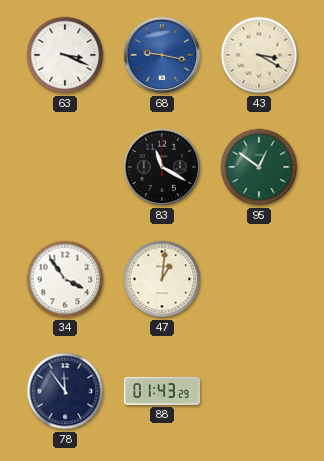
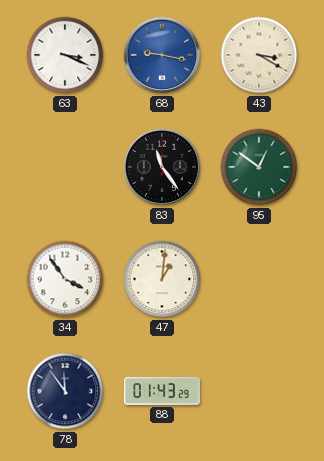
83: 11:20 -> 11:24
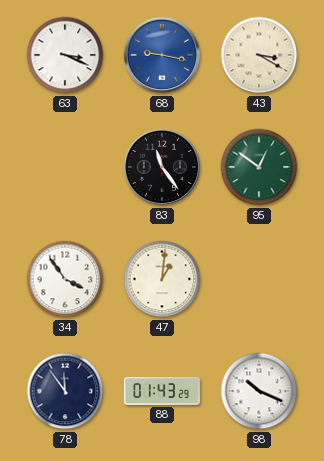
98: none -> 10:19
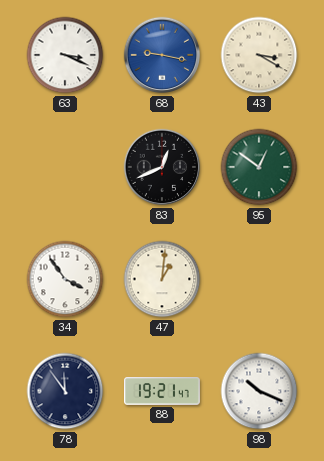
83: 11:24 -> 12:41
88: 01:43 -> 19:21
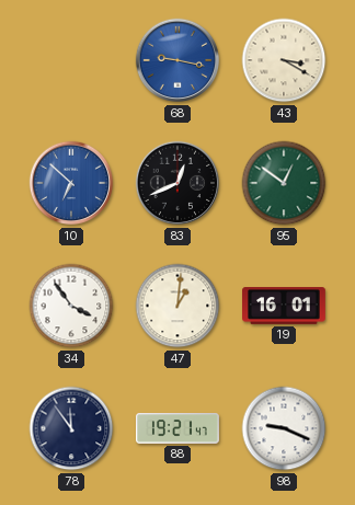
63: 3:19 -> none
10: none -> 6:52
19: none -> 16:01
98: 10:19 -> 9:19
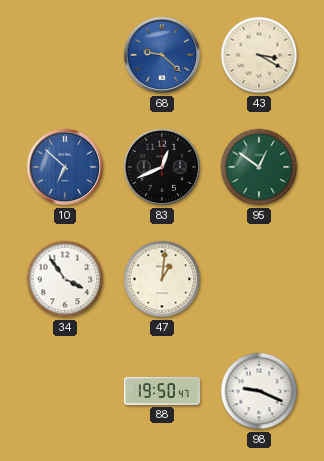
68: 9:17 -> 9:22
19: 16:01 -> none
78: 11:54 -> none
88: 19:21 -> 19:50
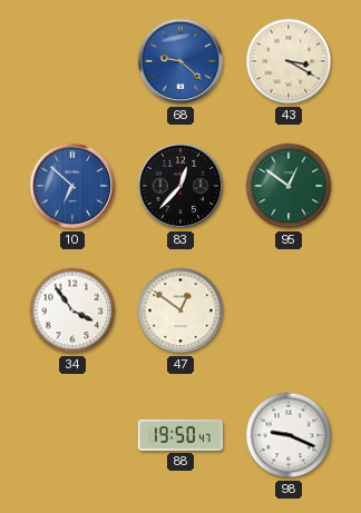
83: 12:41 -> 12:37
47: 1:01 -> 12:51
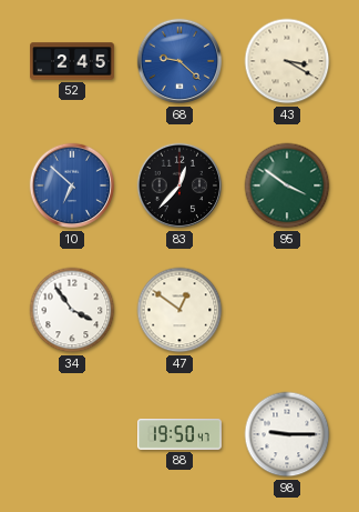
52: none -> 2:45
95: 12:51 -> 3:51
98: 9:19 -> 9:15
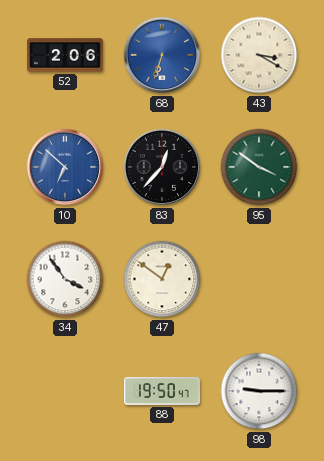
52: 2:45 -> 2:06
68: 9:22 -> 6:33
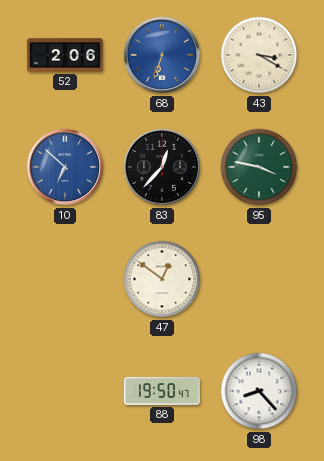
95: 3:51 -> 3:47
34: 3:54 -> none
98: 9:15 -> 8:23
